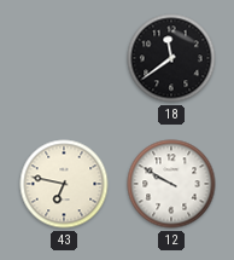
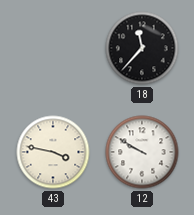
18: 11:39 -> 11:37
43: 6:47 -> 3:47
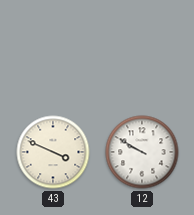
18: 11:37 -> none
43: 3:47 -> 3:49
